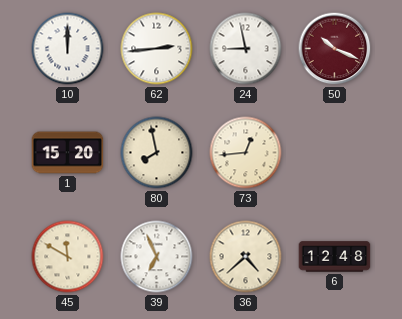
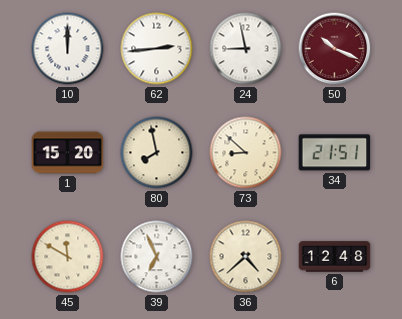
73: 12:44 -> 8:52
34: none -> 21:51
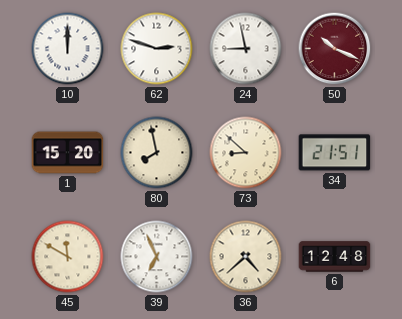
62: 2:44 -> 2:48
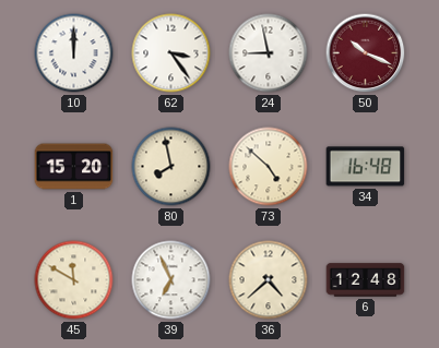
62: 2:48 -> 3:24
73: 8:52 -> 4:52
34: 21:51 -> 16:48
